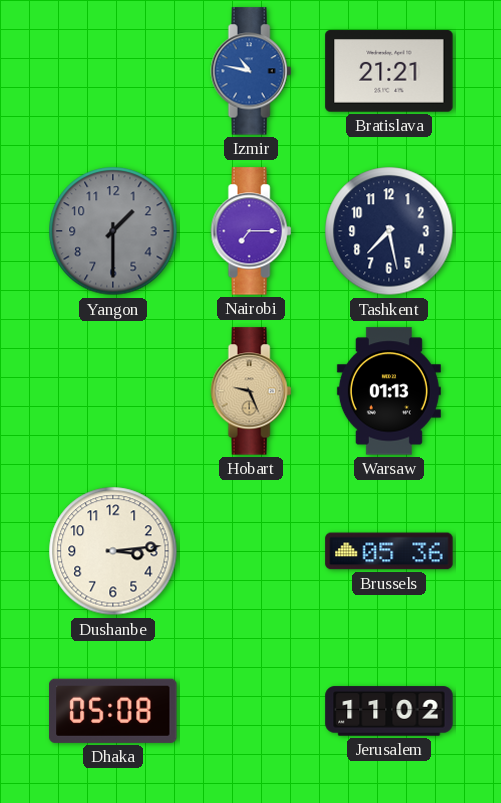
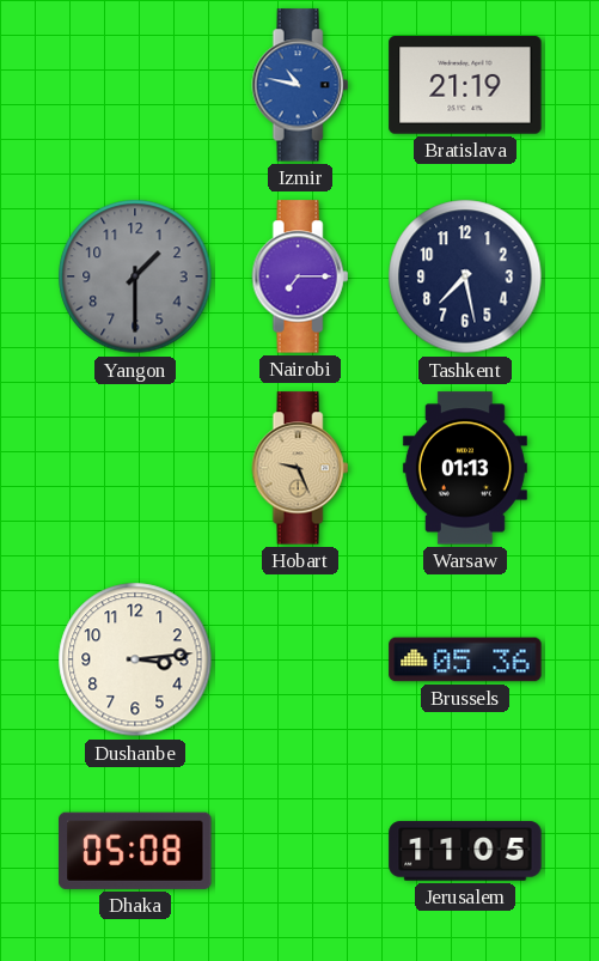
Bratislava: 21:21 -> 21:19
Jerusalem: 11:02 -> 11:05
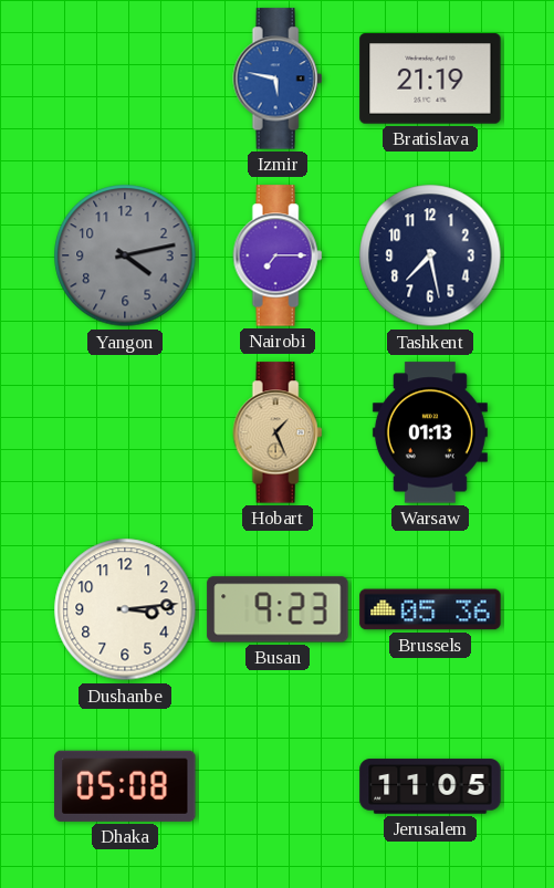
Izmir: 10:47 -> 5:47
Yangon: 1:30 -> 4:13
Hobart: 9:26 -> 1:26
Busan: none -> 9:23
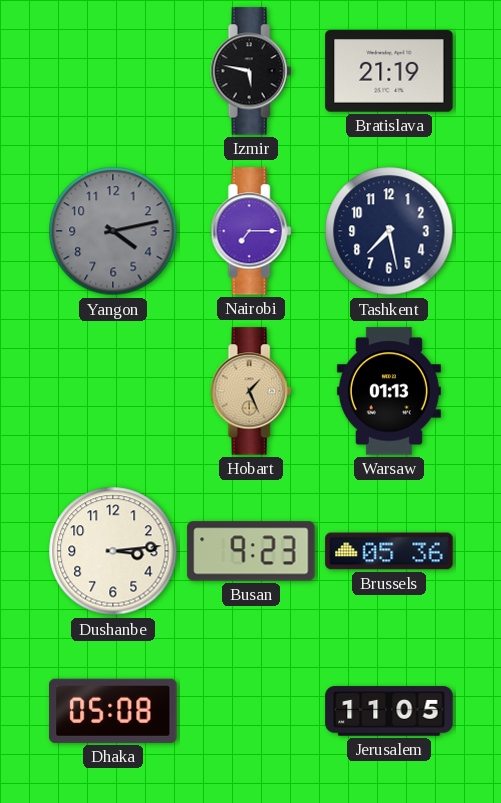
Izmir dial: blue -> black
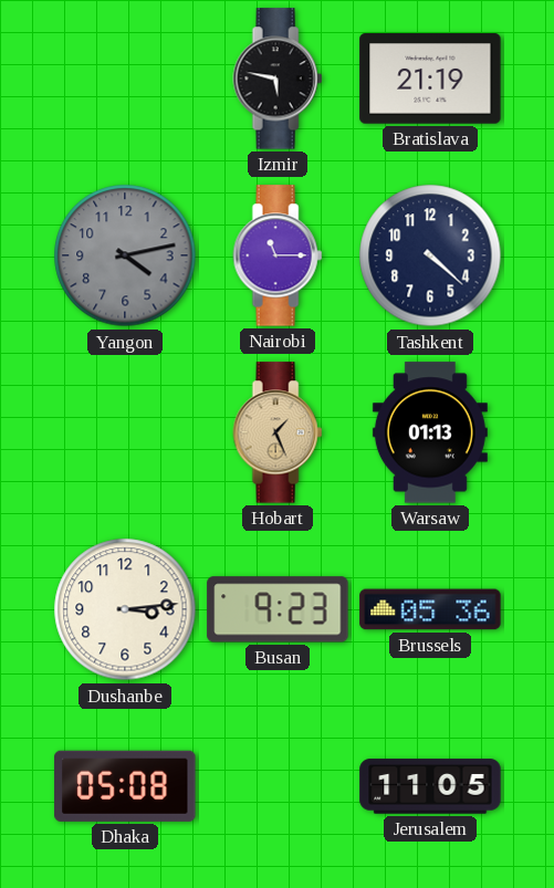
Nairobi: 7:15 -> 11:15
Tashkent: 7:28 -> 4:22
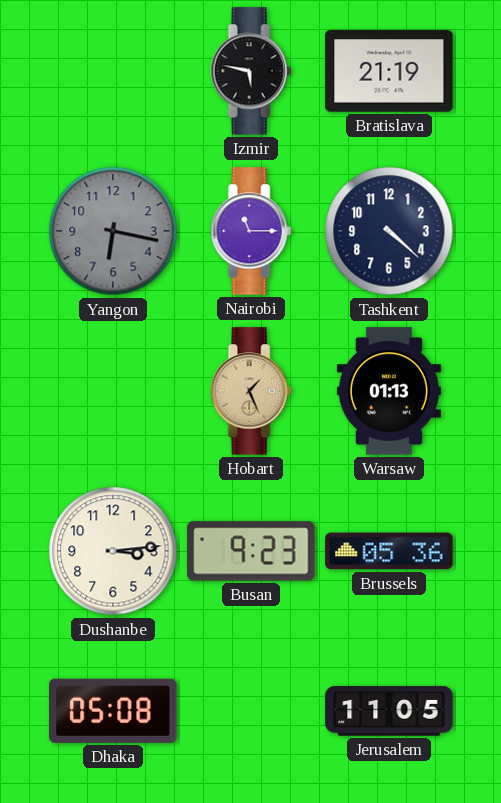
Yangon: 4:13 -> 6:17
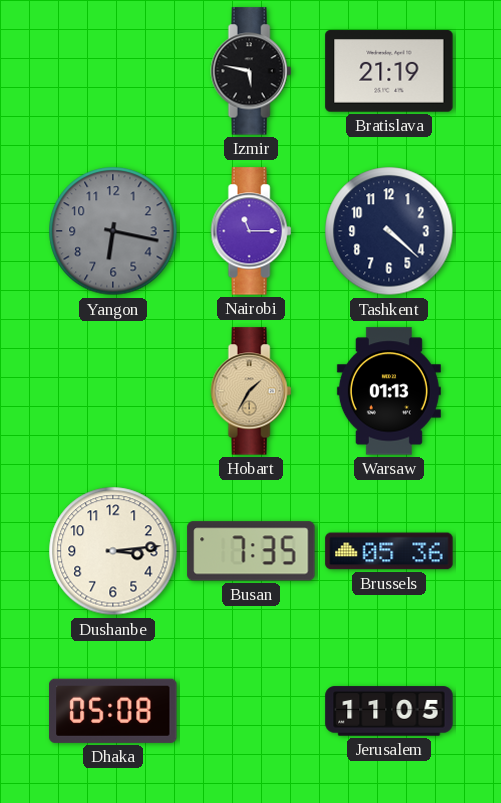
Hobart: 1:26 -> 1:35
Busan: 9:23 -> 7:35
